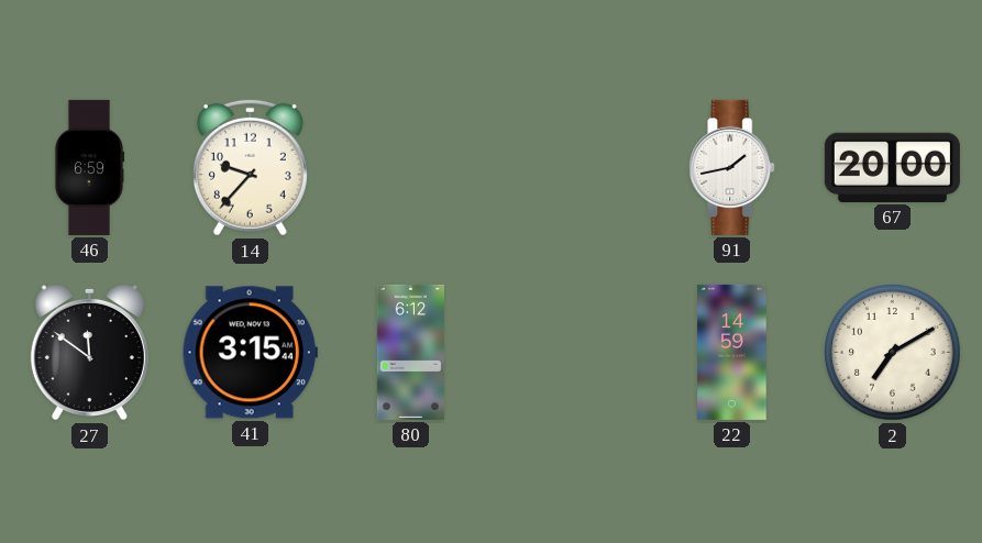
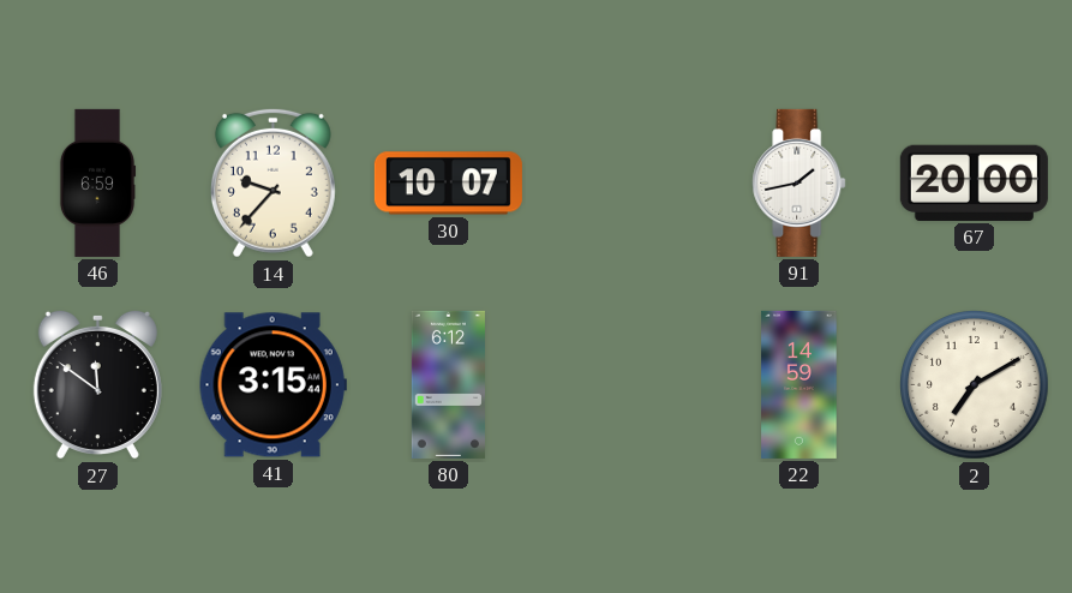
30: none -> 10:07
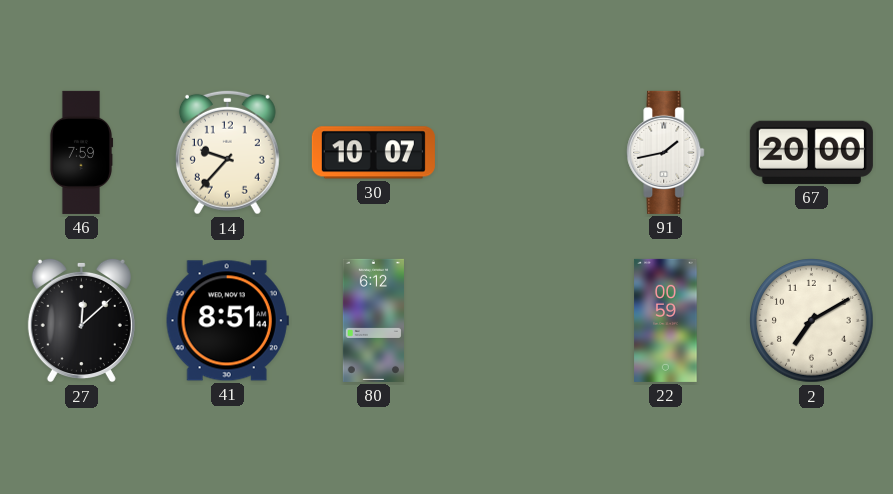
46: 6:59 -> 7:59
27: 11:51 -> 12:08
41: 3:15 -> 8:51
22: 14:59 -> 00:59
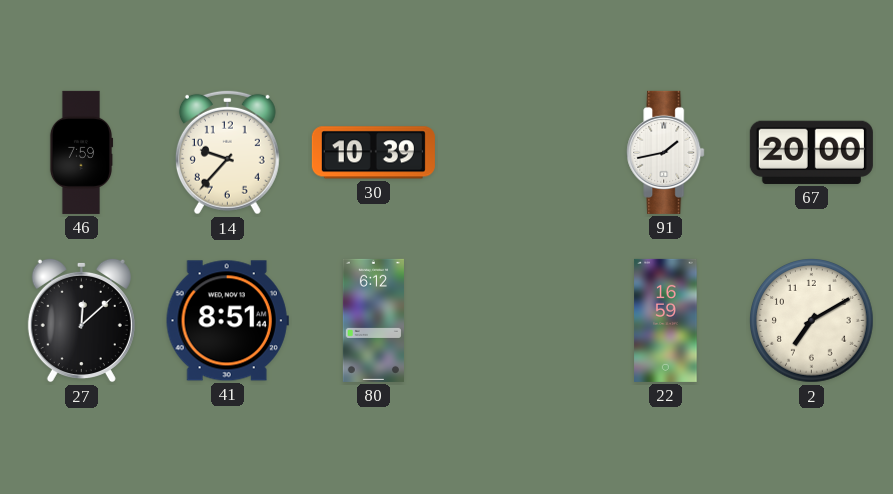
30: 10:07 -> 10:39
22: 00:59 -> 16:59
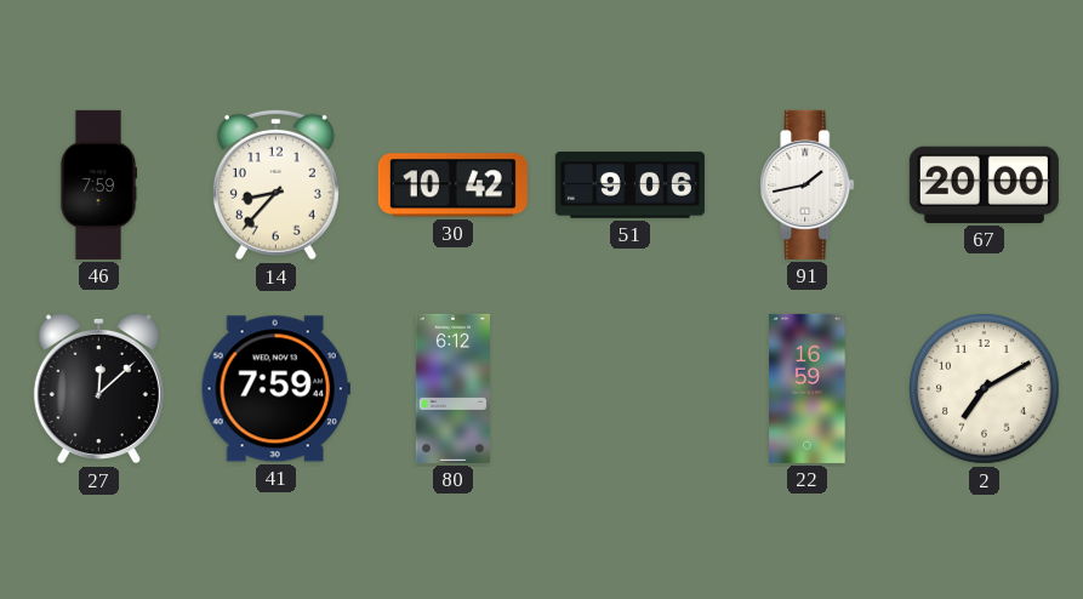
14: 9:37 -> 8:37
30: 10:39 -> 10:42
51: none -> 9:06
41: 8:51 -> 7:59
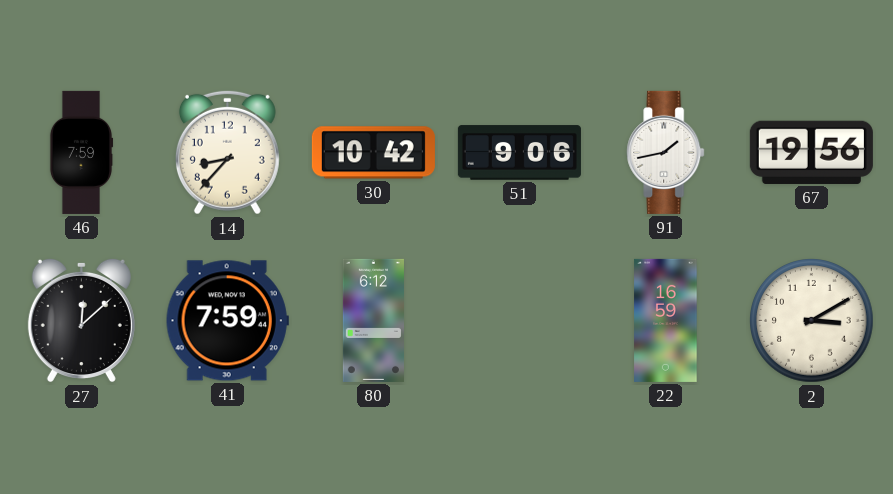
67: 20:00 -> 19:56
2: 7:10 -> 3:10
